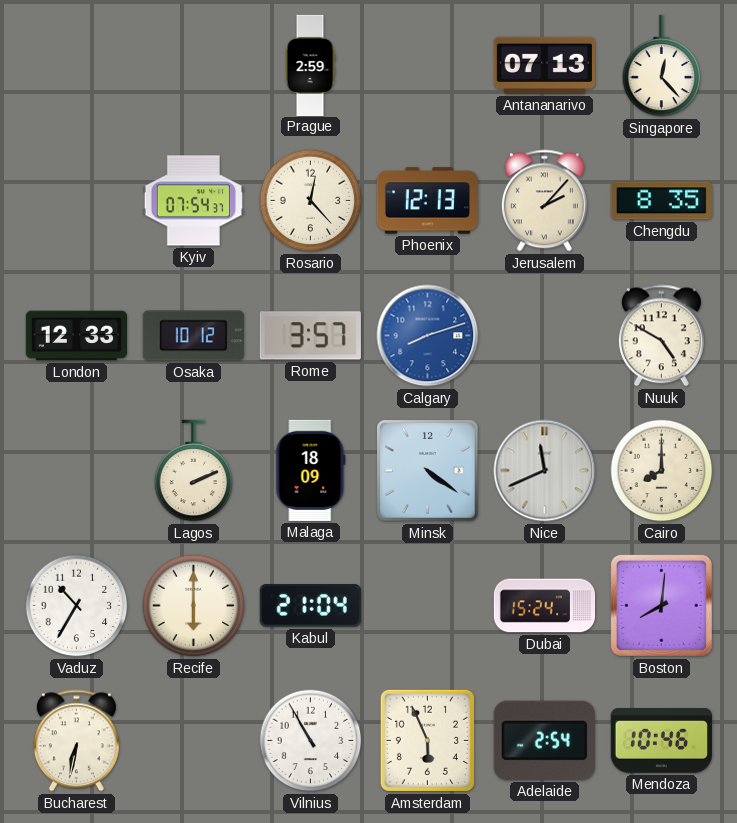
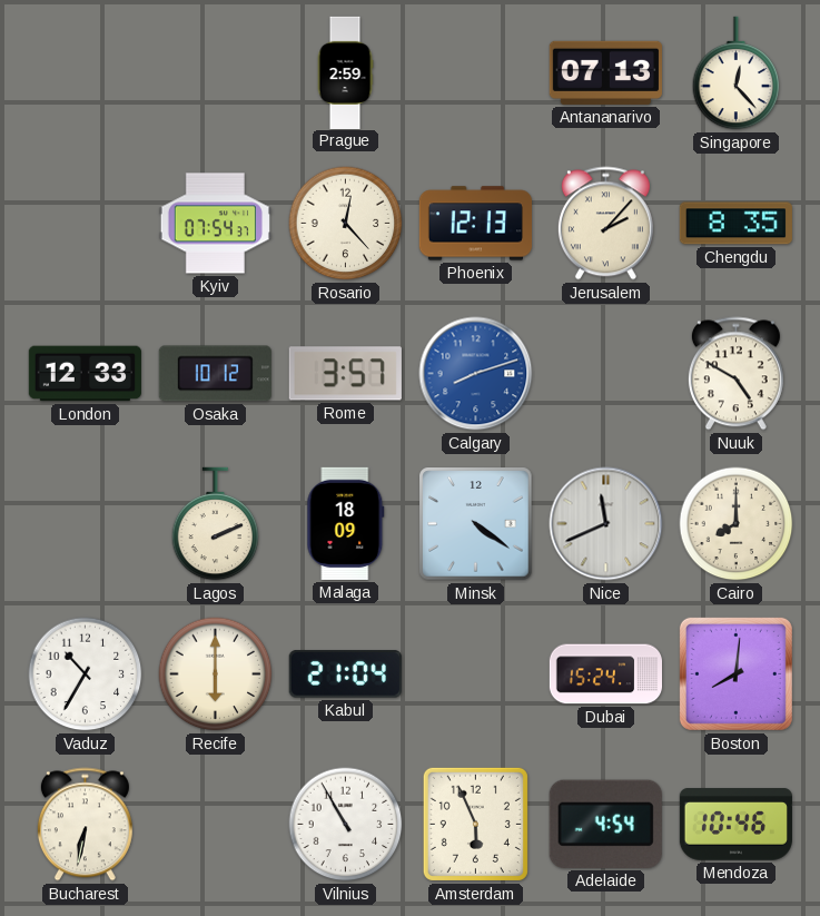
Adelaide: 2:54 -> 4:54
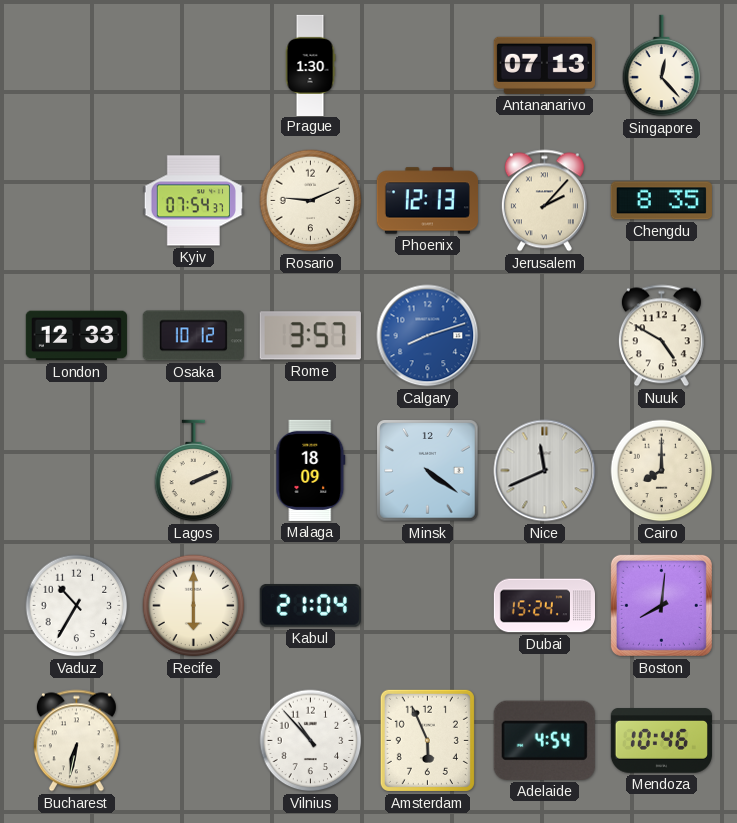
Prague: 2:59 -> 1:30
Rosario: 12:23 -> 9:11
Vilnius: 10:55 -> 10:53
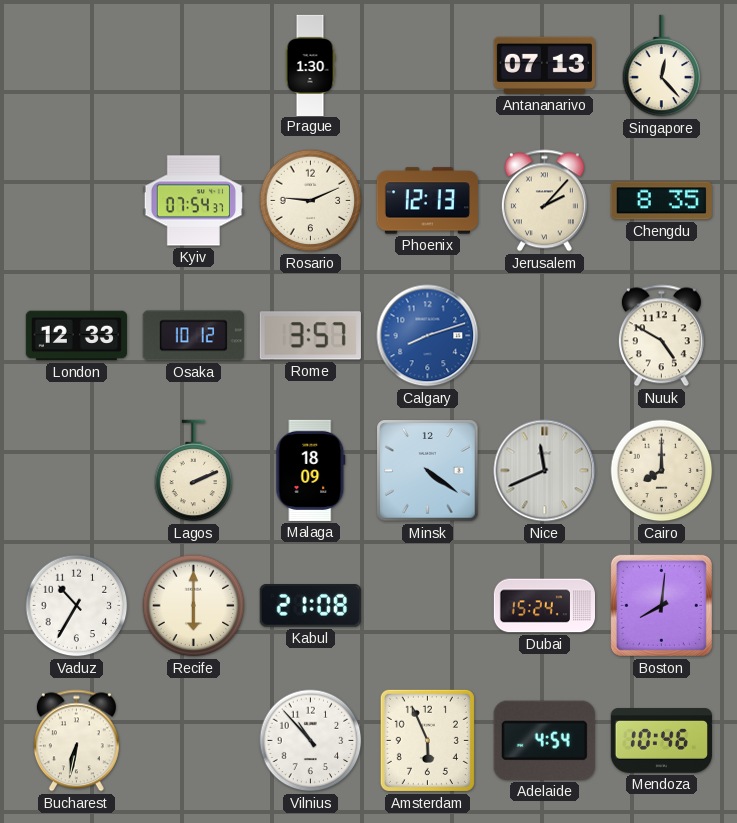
Kabul: 21:04 -> 21:08
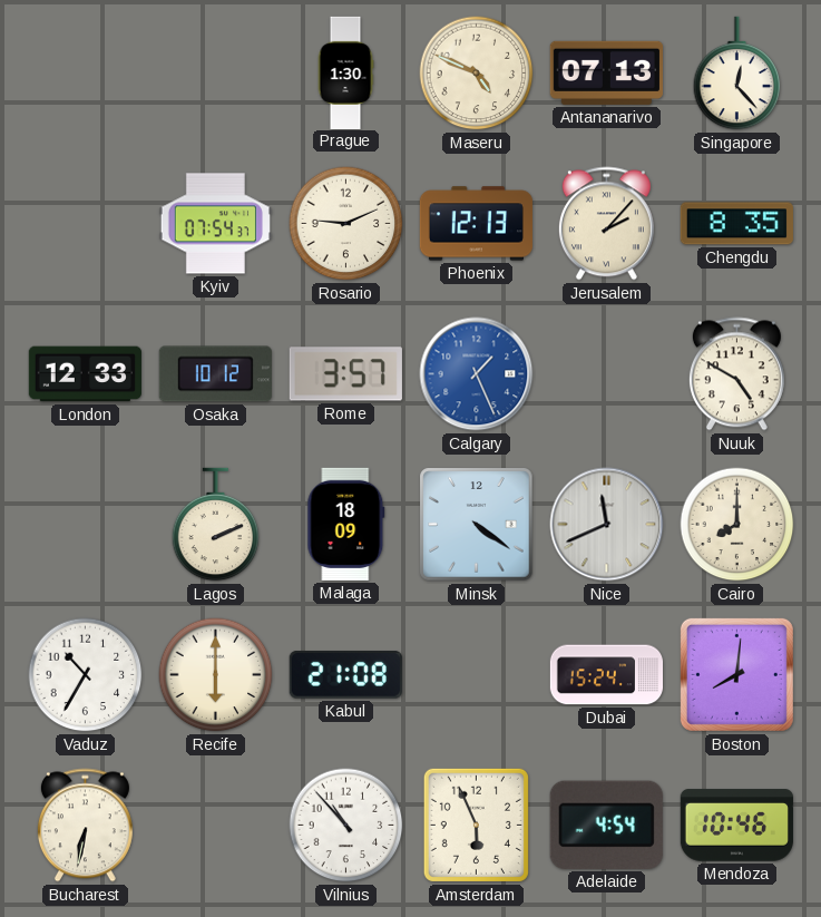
Maseru: none -> 4:49
Calgary: 8:12 -> 1:26
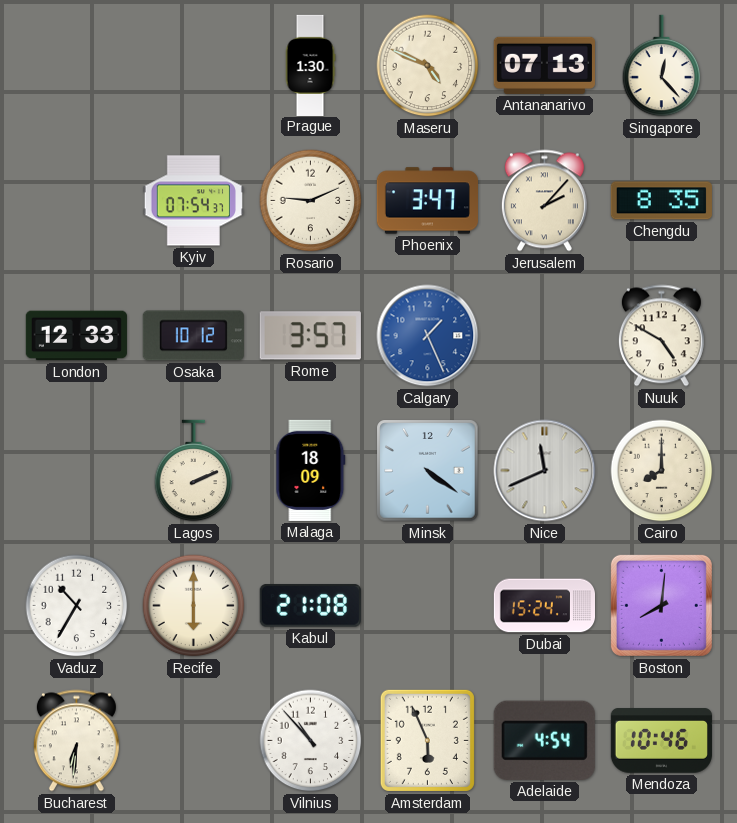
Phoenix: 12:13 -> 3:47
Bucharest: 6:32 -> 6:31
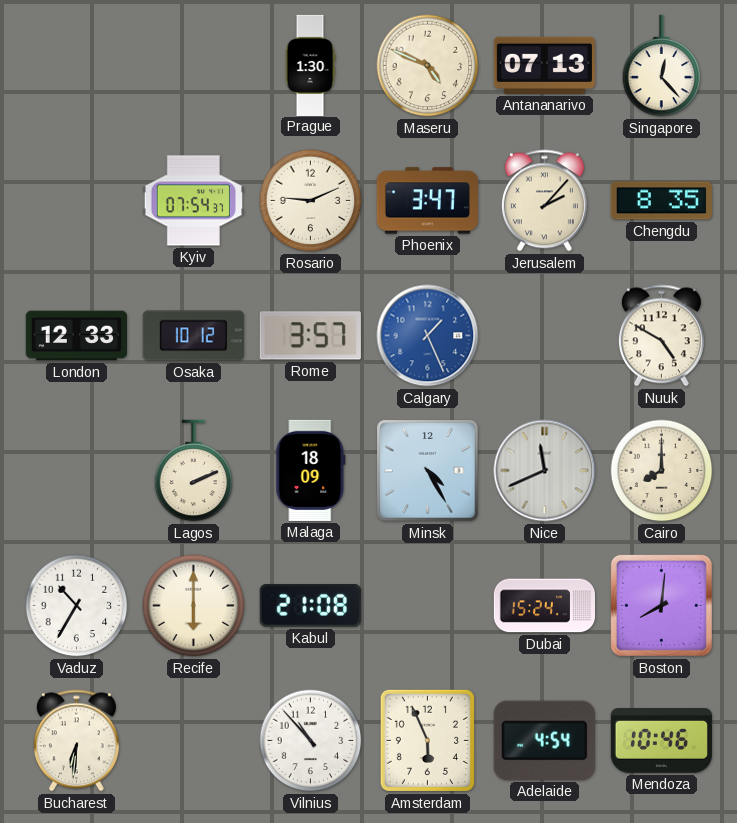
Minsk: 4:21 -> 4:25
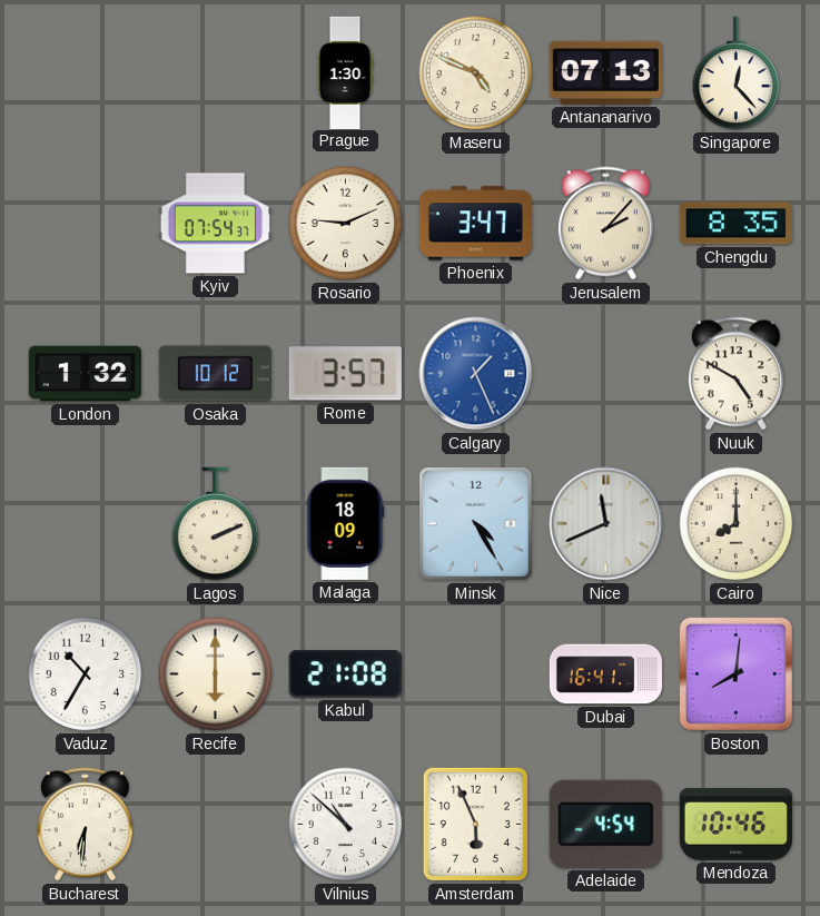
London: 12:33 -> 1:32
Dubai: 15:24 -> 16:41
Vilnius: 10:53 -> 10:52
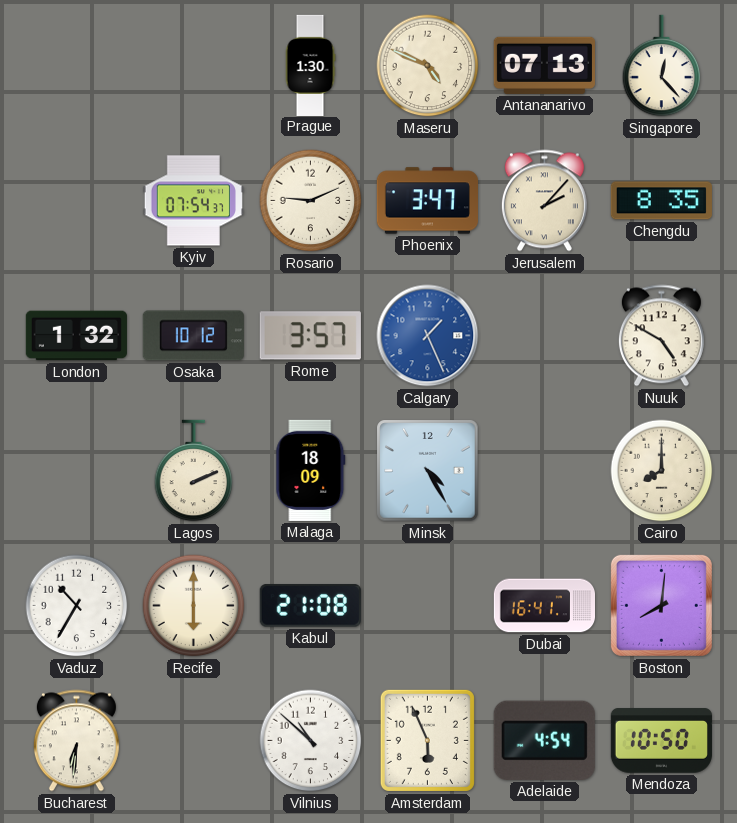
Nice: 11:41 -> none
Mendoza: 10:46 -> 10:50
